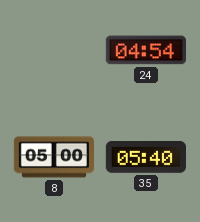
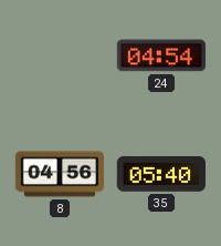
8: 05:00 -> 04:56
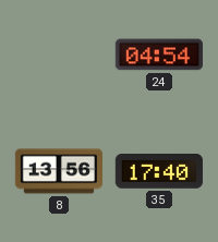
8: 04:56 -> 13:56
35: 05:40 -> 17:40
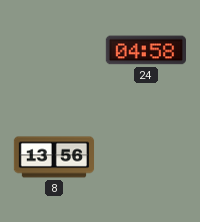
24: 04:54 -> 04:58
35: 17:40 -> none
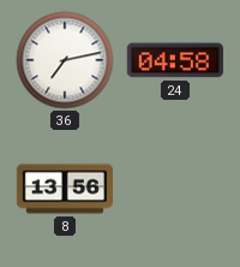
36: none -> 7:13
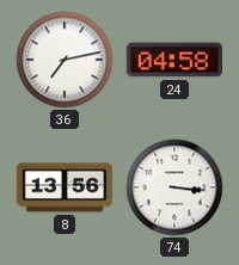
74: none -> 3:16
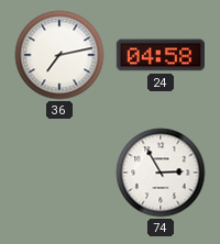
8: 13:56 -> none
74: 3:16 -> 2:55
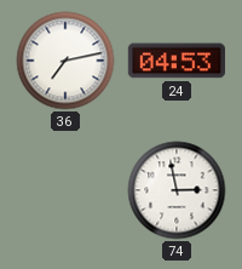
24: 04:58 -> 04:53
74: 2:55 -> 2:58
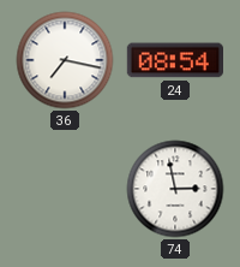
36: 7:13 -> 7:17
24: 04:53 -> 08:54
